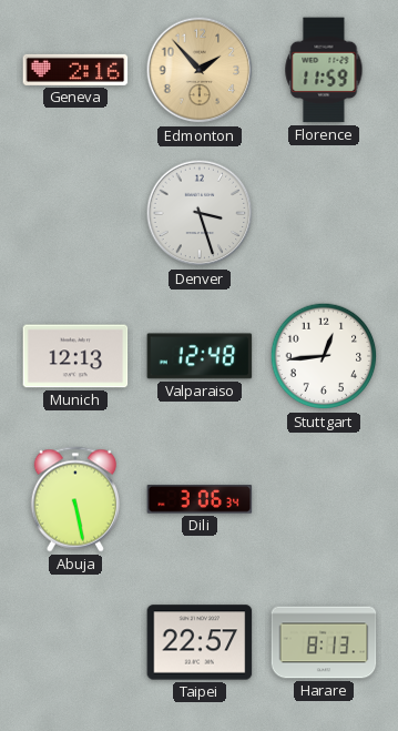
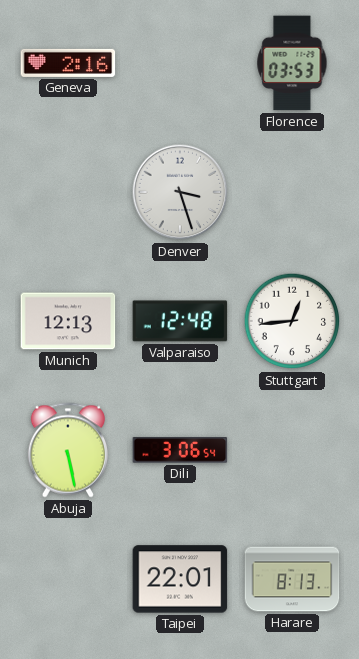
Edmonton: 1:53 -> none
Florence: 11:59 -> 03:53
Dili: 3:06:34 -> 3:06:54
Taipei: 22:57 -> 22:01
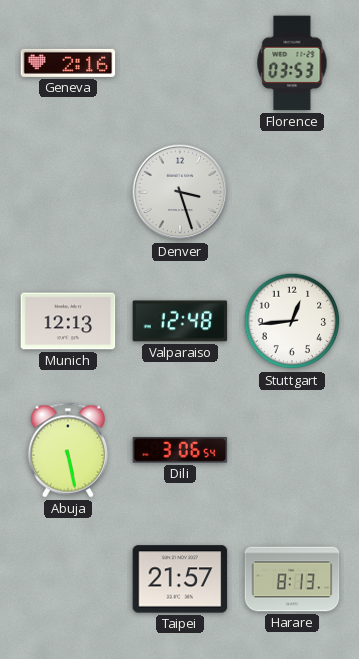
Taipei: 22:01 -> 21:57
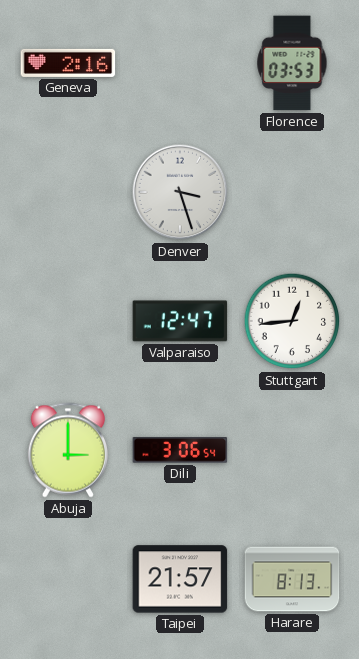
Munich: 12:13 -> none
Valparaiso: 12:48 -> 12:47
Abuja: 5:28 -> 3:00
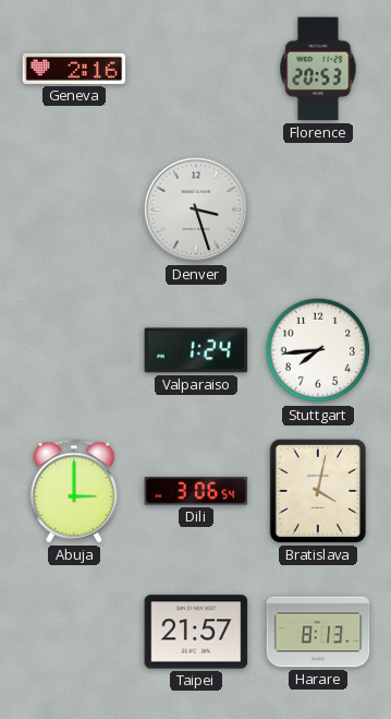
Florence: 03:53 -> 20:53
Valparaiso: 12:47 -> 1:24
Stuttgart: 12:44 -> 7:44
Bratislava: none -> 4:02
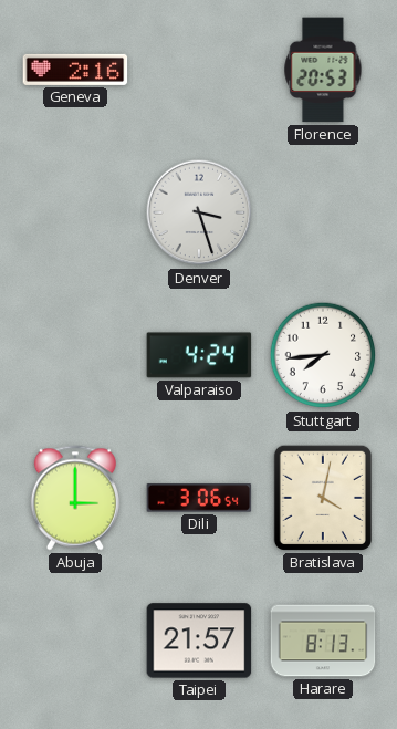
Valparaiso: 1:24 -> 4:24
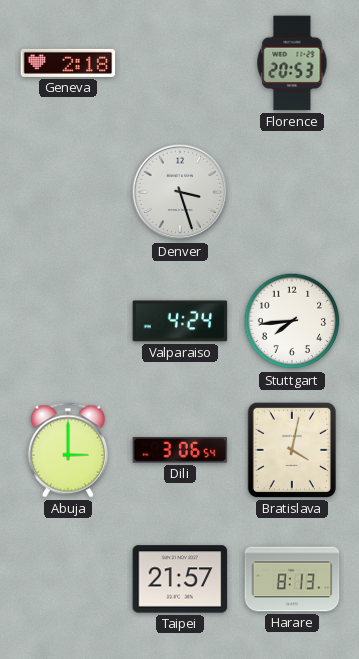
Geneva: 2:16 -> 2:18
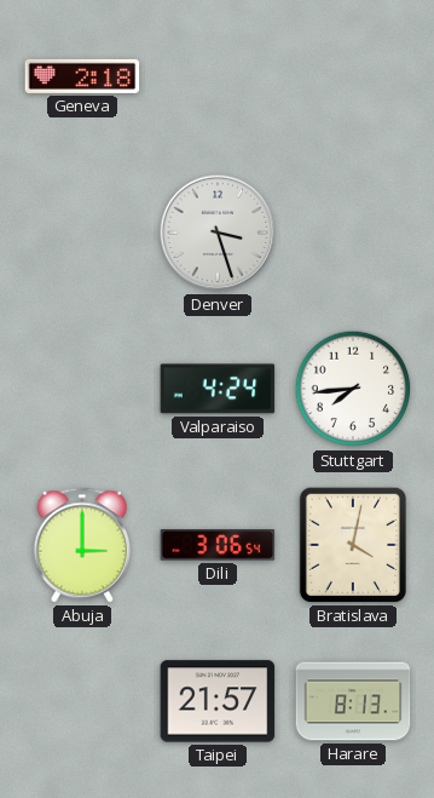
Florence: 20:53 -> none
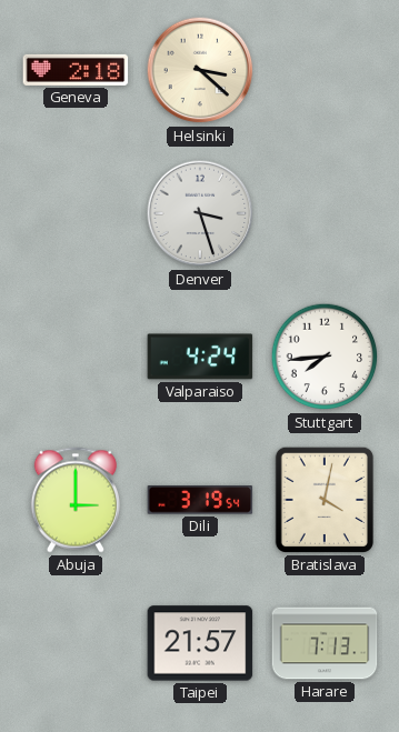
Helsinki: none -> 3:22
Dili: 3:06 -> 3:19
Harare: 8:13 -> 7:13
